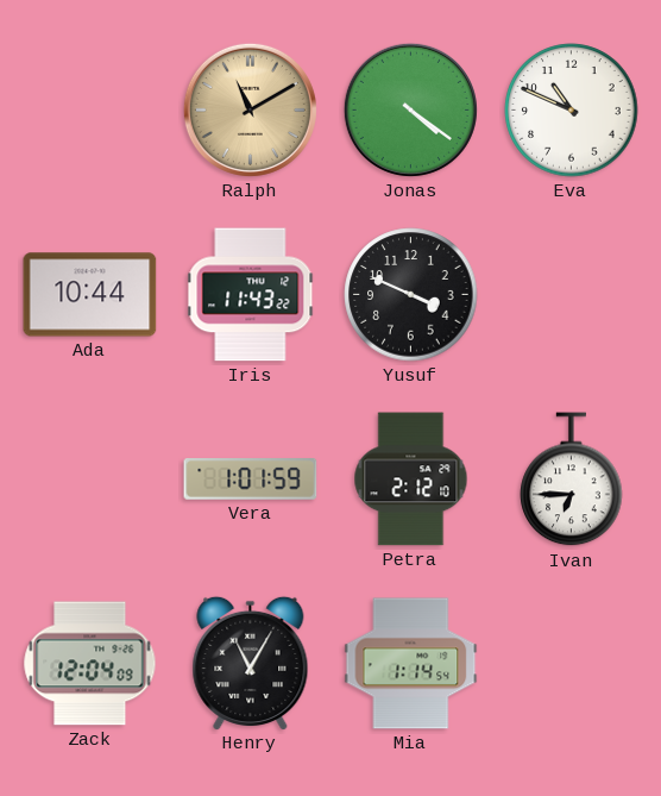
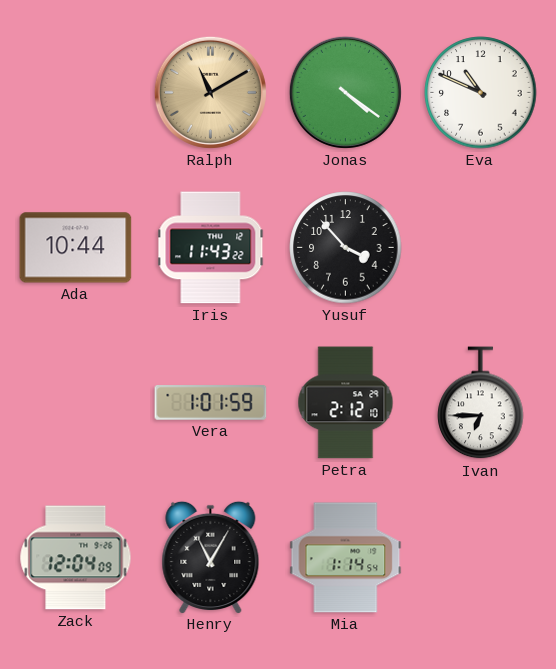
Yusuf: 3:49 -> 3:53
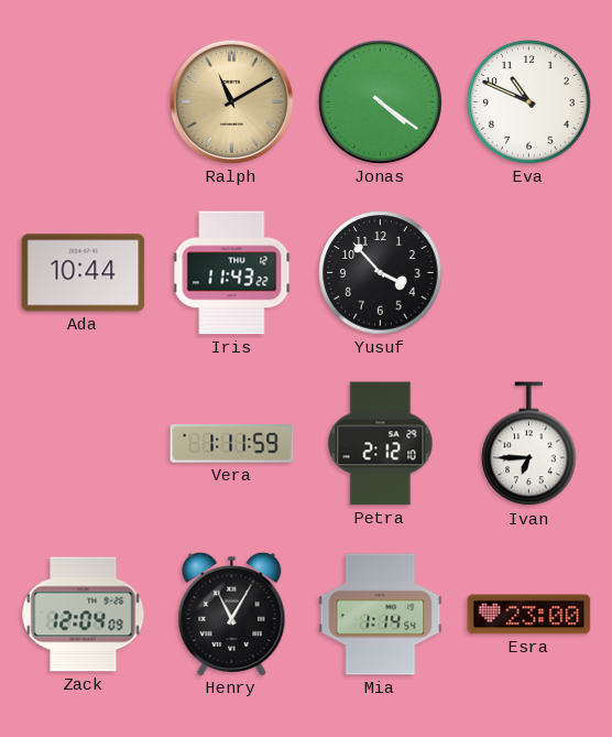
Vera: 1:01 -> 1:11
Esra: none -> 23:00
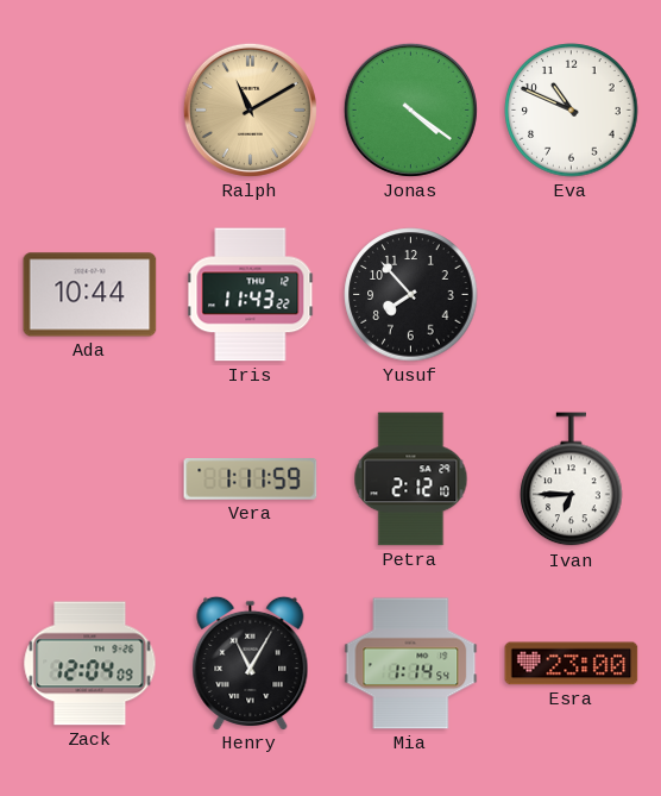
Yusuf: 3:53 -> 7:53
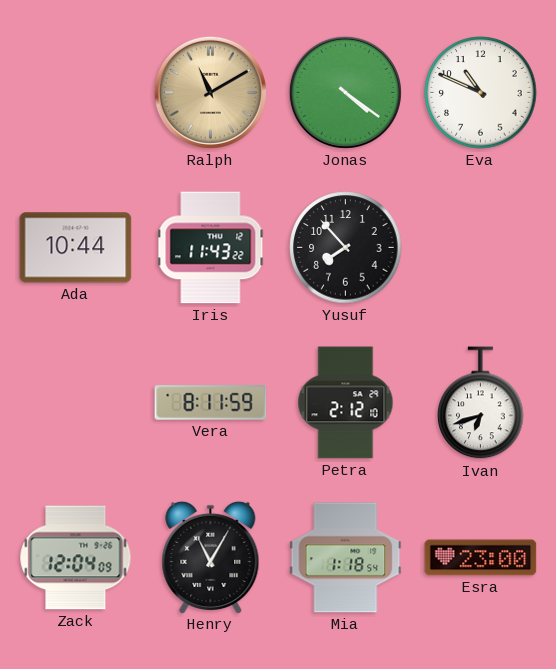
Vera: 1:11 -> 8:11
Ivan: 6:45 -> 6:42
Mia: 1:14 -> 1:18
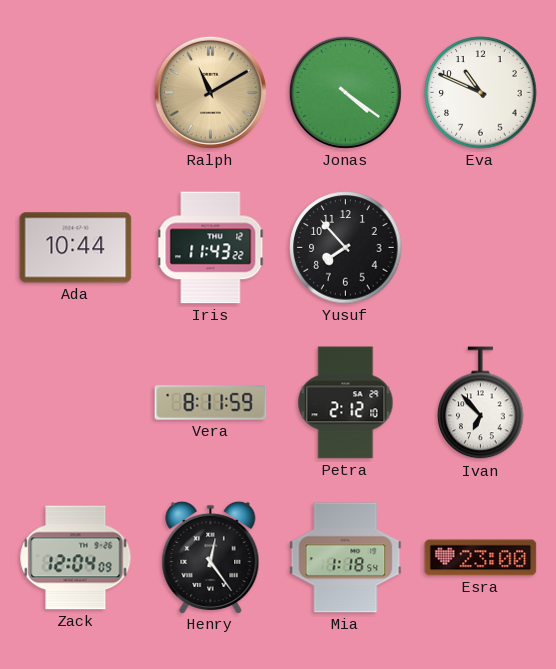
Ivan: 6:42 -> 6:53
Henry: 11:05 -> 12:24
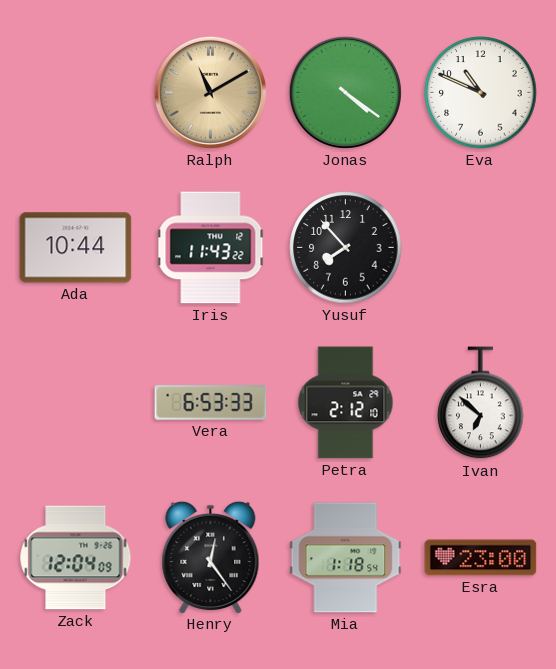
Vera: 8:11 -> 6:53
Ivan: 6:53 -> 6:52
